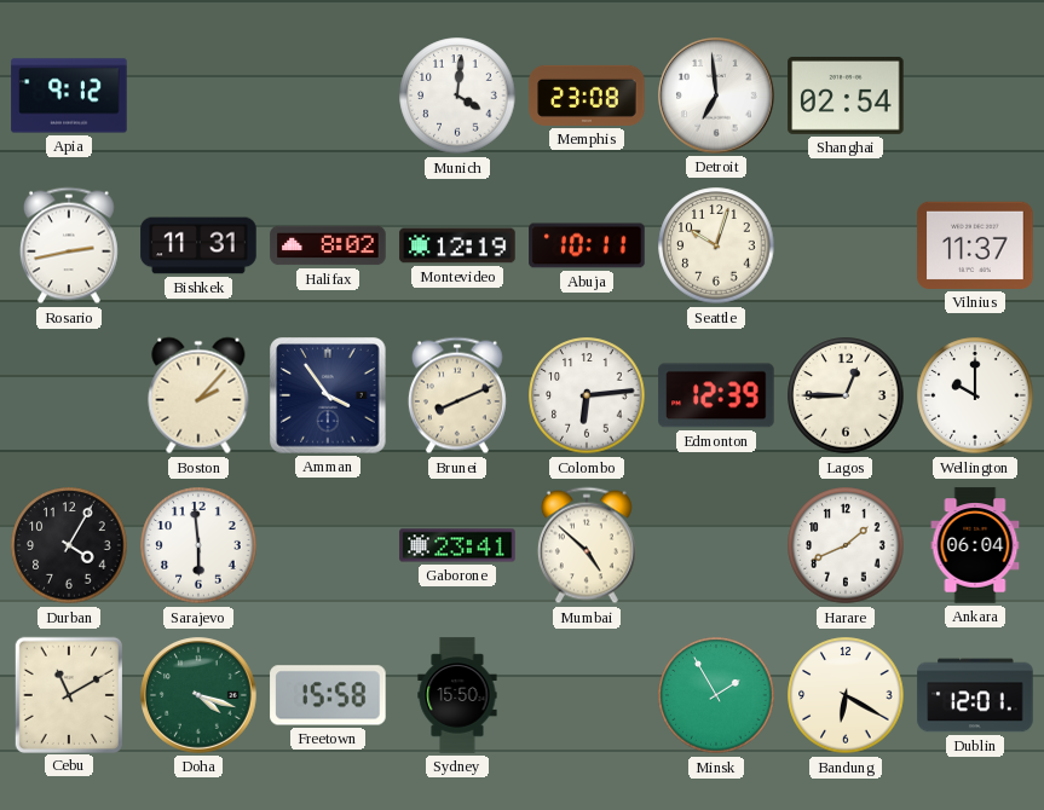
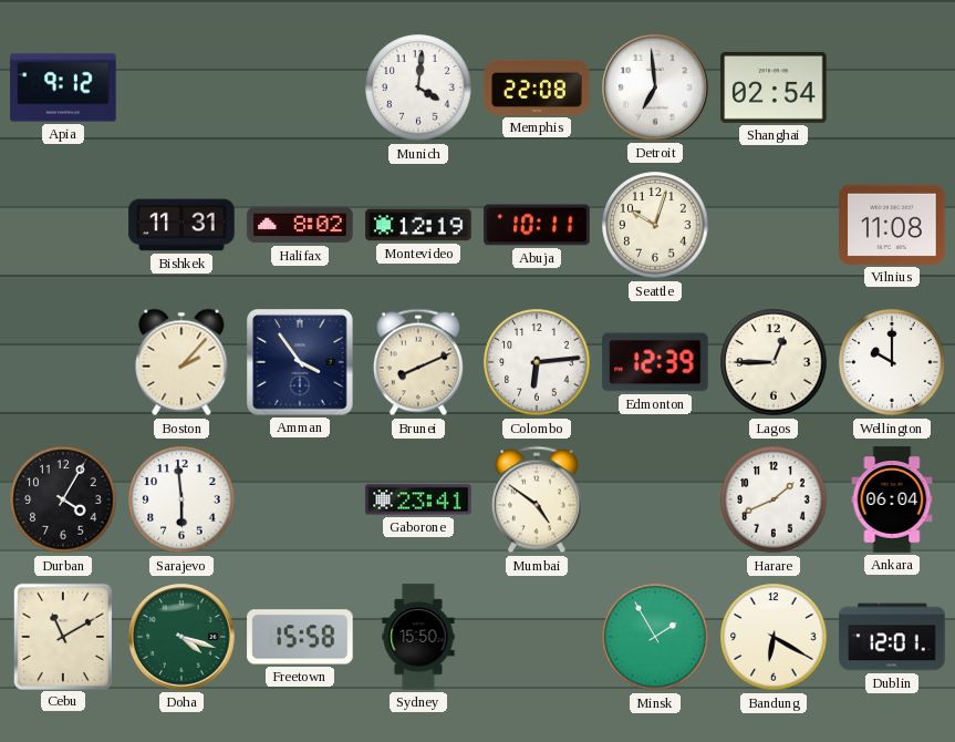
Memphis: 23:08 -> 22:08
Rosario: 2:43 -> none
Vilnius: 11:37 -> 11:08
Mumbai: 4:52 -> 4:51
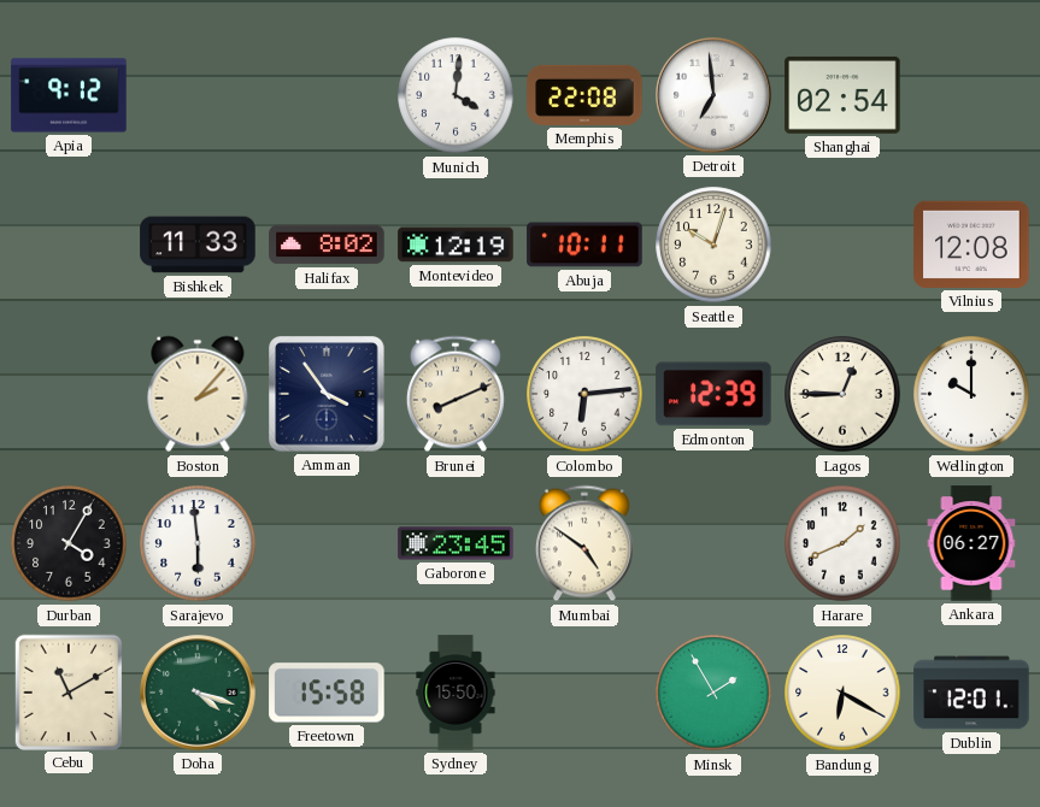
Bishkek: 11:31 -> 11:33
Vilnius: 11:08 -> 12:08
Gaborone: 23:41 -> 23:45
Ankara: 06:04 -> 06:27
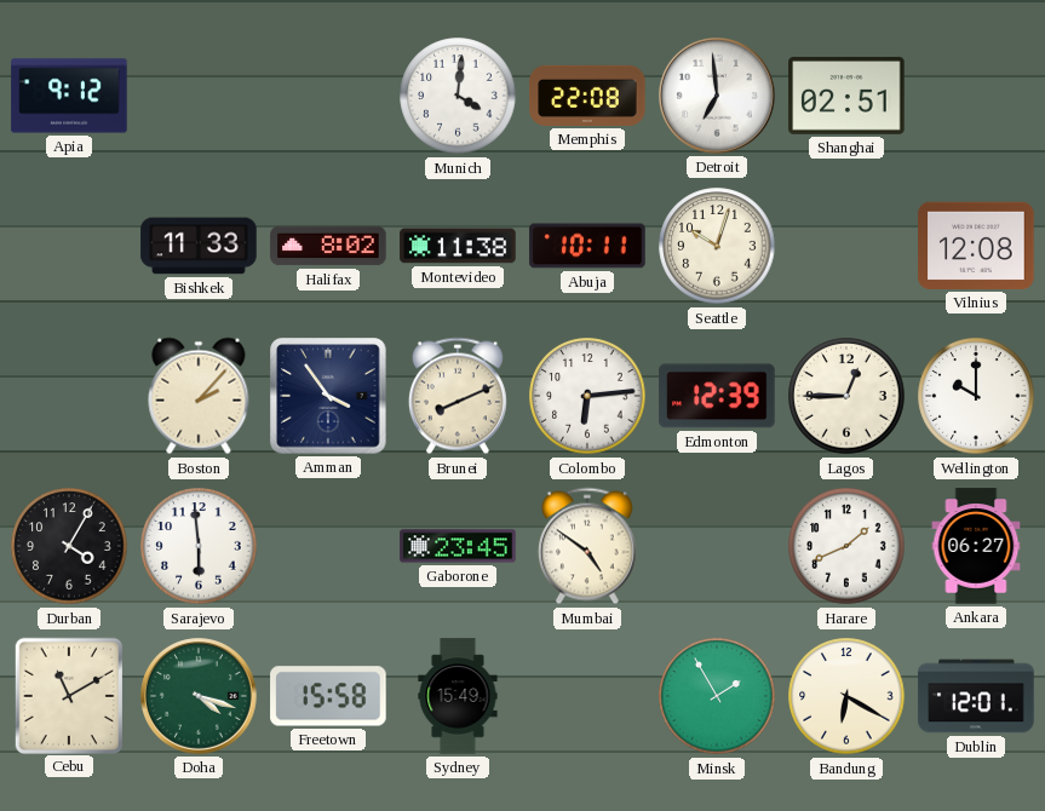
Shanghai: 02:54 -> 02:51
Montevideo: 12:19 -> 11:38
Sydney: 15:50 -> 15:49
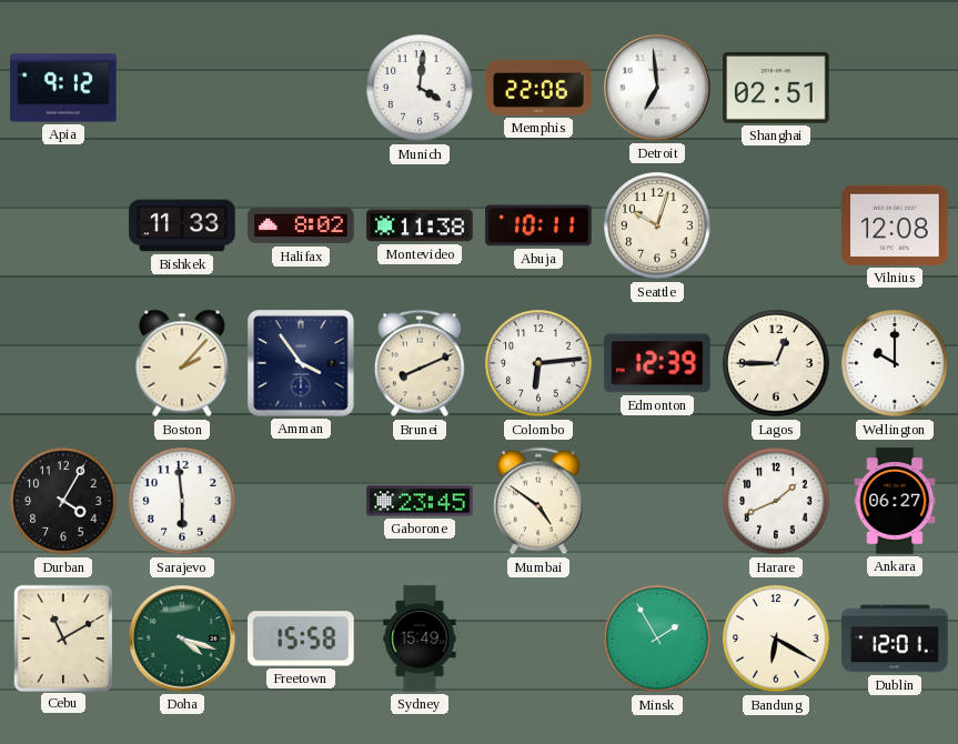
Memphis: 22:08 -> 22:06
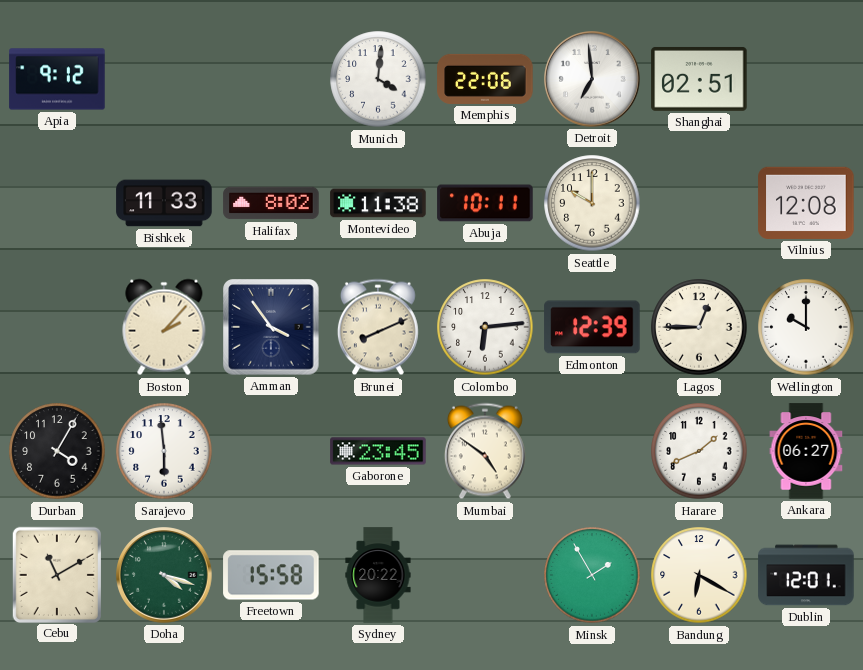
Seattle: 10:03 -> 10:00
Sydney: 15:49 -> 20:22
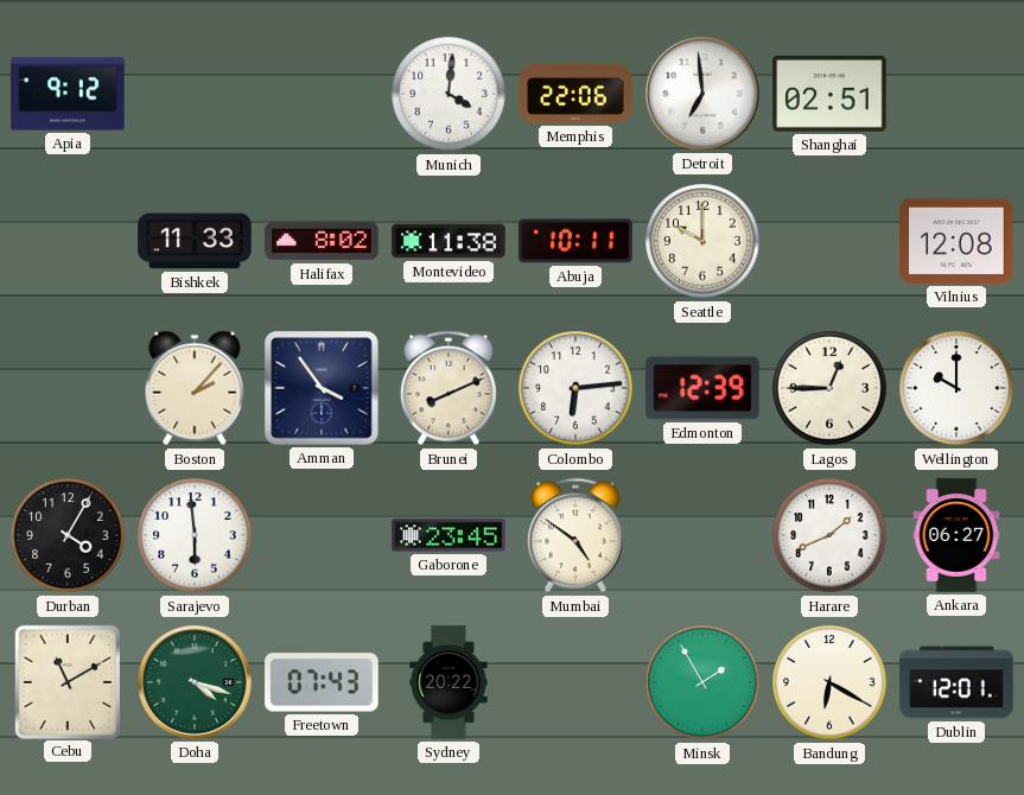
Freetown: 15:58 -> 07:43
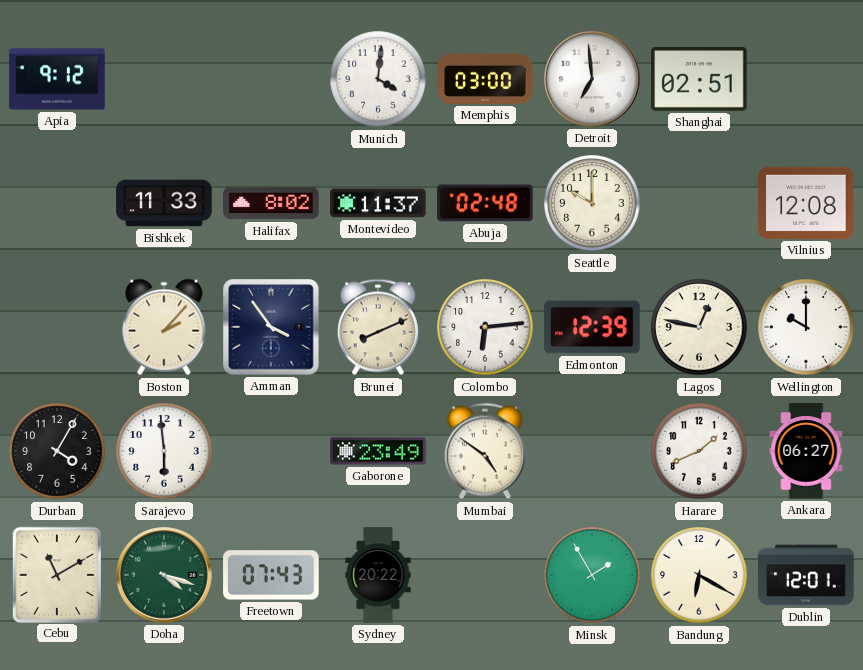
Memphis: 22:06 -> 03:00
Montevideo: 11:38 -> 11:37
Abuja: 10:11 -> 02:48
Lagos: 12:45 -> 12:47
Gaborone: 23:45 -> 23:49
